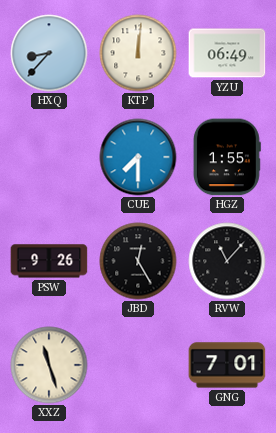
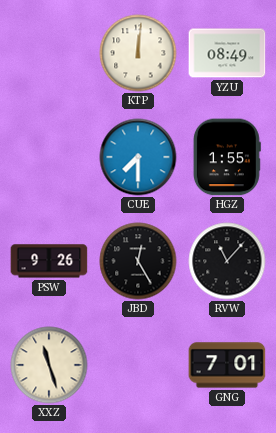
HXQ: 8:37 -> none
YZU: 06:49 -> 08:49
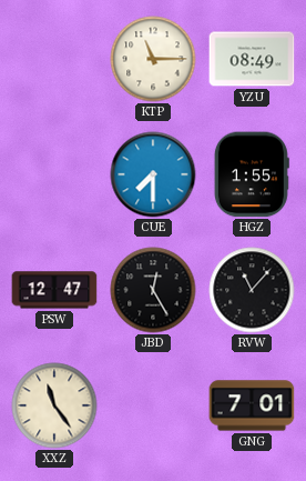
KTP: 12:01 -> 11:15
PSW: 9:26 -> 12:47
XXZ: 11:27 -> 11:24
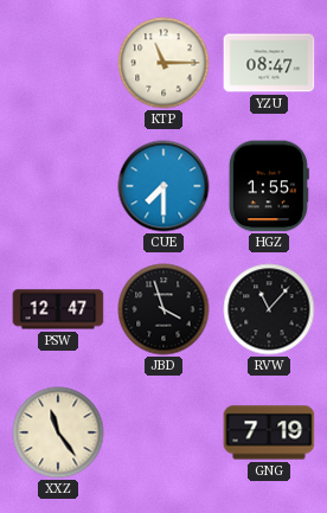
YZU: 08:49 -> 08:47
JBD: 12:25 -> 3:57
GNG: 7:01 -> 7:19
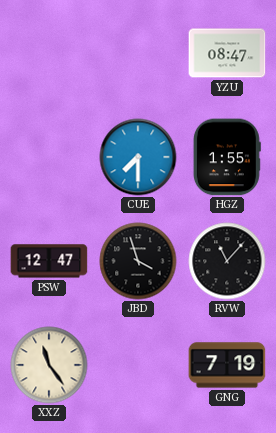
KTP: 11:15 -> none
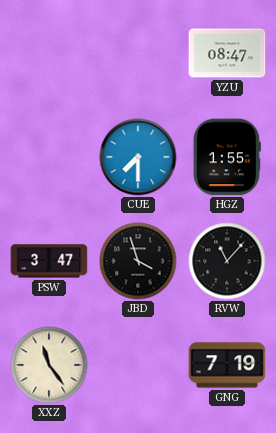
PSW: 12:47 -> 3:47
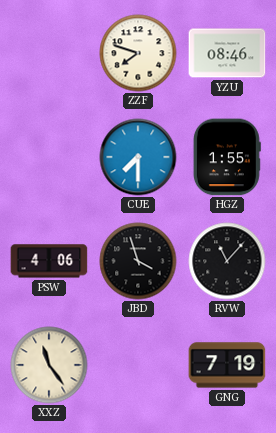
ZZF: none -> 7:48
YZU: 08:47 -> 08:46
PSW: 3:47 -> 4:06
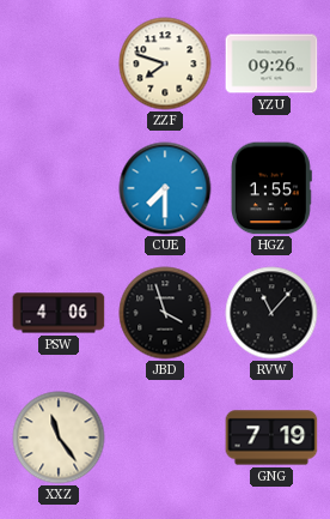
YZU: 08:46 -> 09:26
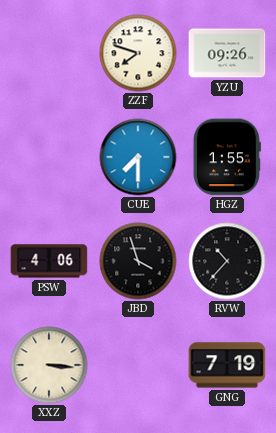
RVW: 11:07 -> 10:37
XXZ: 11:24 -> 3:16
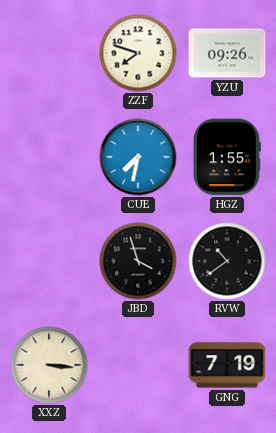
CUE: 7:30 -> 7:32
PSW: 4:06 -> none
RVW: 10:37 -> 10:39
